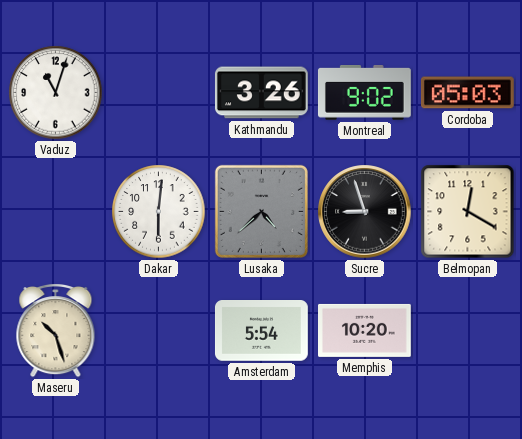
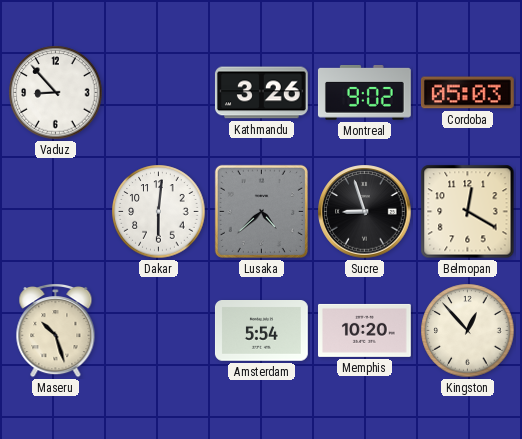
Vaduz: 11:03 -> 8:53
Kingston: none -> 12:53
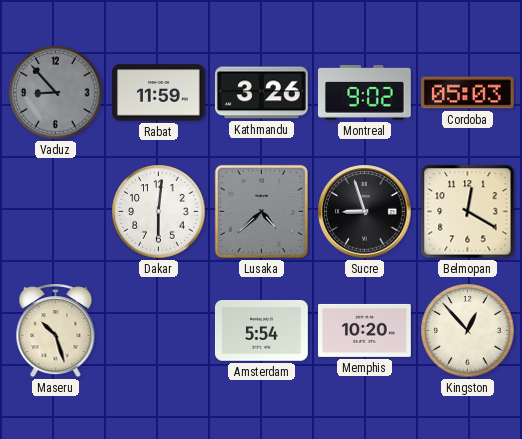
Vaduz dial: white -> grey
Rabat: none -> 11:59
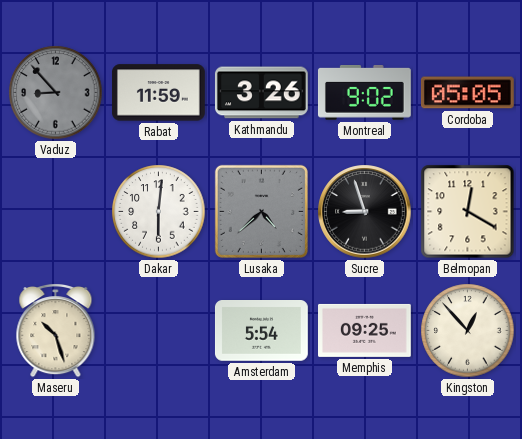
Cordoba: 05:03 -> 05:05
Memphis: 10:20 -> 09:25
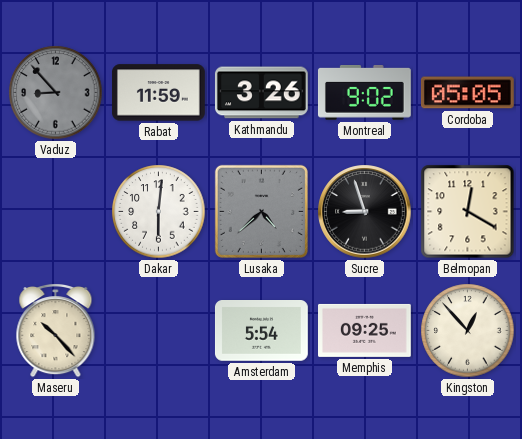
Maseru: 10:27 -> 10:23
